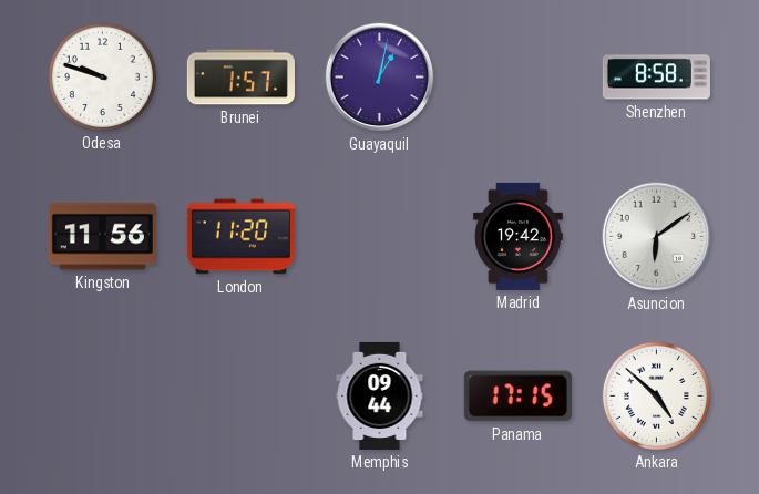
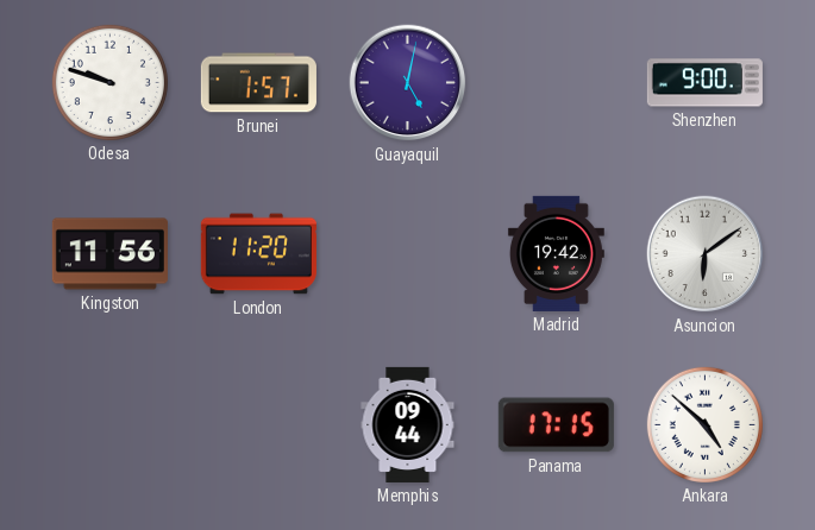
Guayaquil: 1:02 -> 5:02
Shenzhen: 8:58 -> 9:00
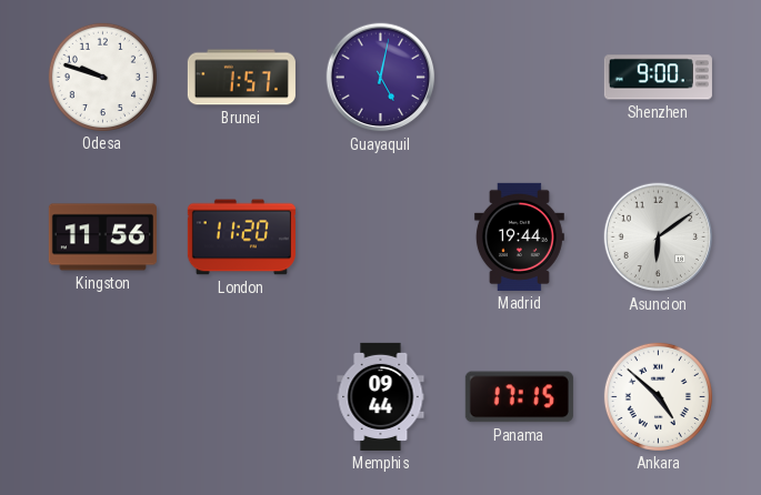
Madrid: 19:42 -> 19:44
